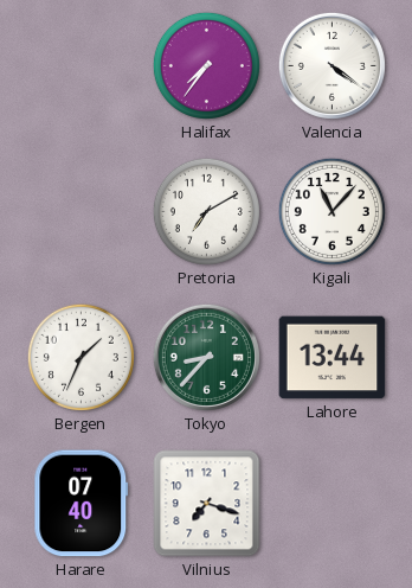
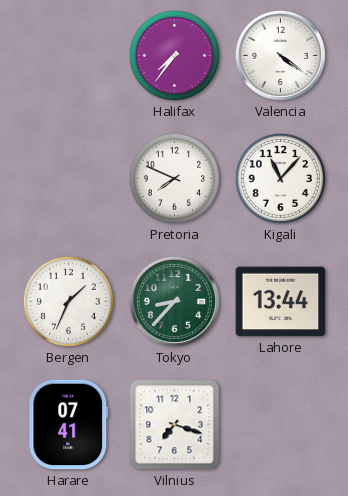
Pretoria: 7:10 -> 7:49
Harare: 07:40 -> 07:41
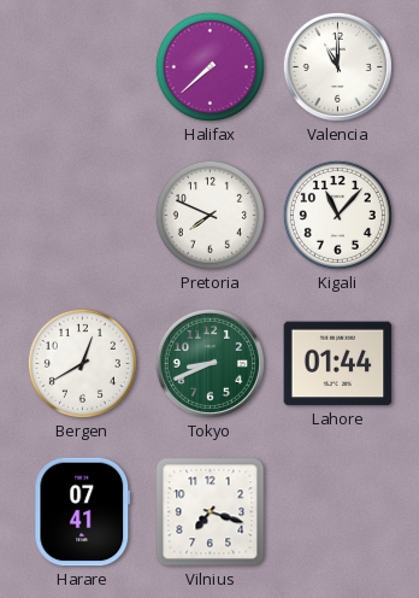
Halifax: 7:36 -> 7:38
Valencia: 4:21 -> 11:00
Bergen: 1:34 -> 12:40
Tokyo: 8:37 -> 8:41
Lahore: 13:44 -> 01:44
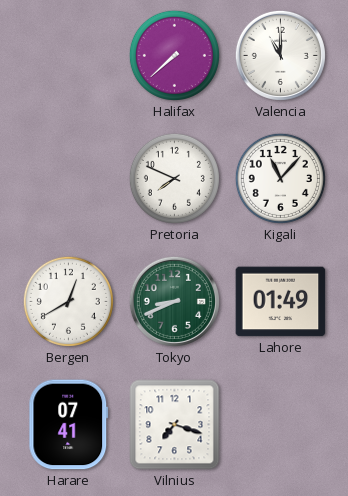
Lahore: 01:44 -> 01:49
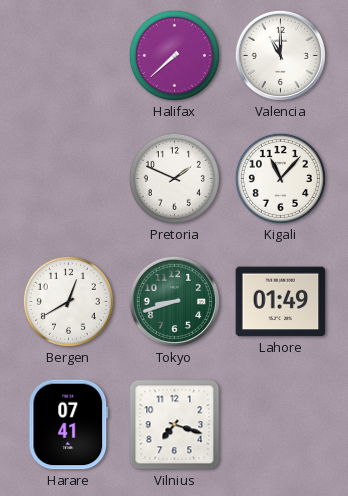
Pretoria: 7:49 -> 1:49
Tokyo: 8:41 -> 8:42
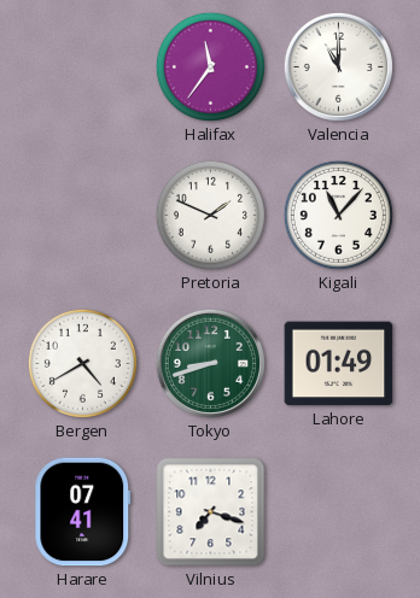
Halifax: 7:38 -> 11:36
Bergen: 12:40 -> 4:40
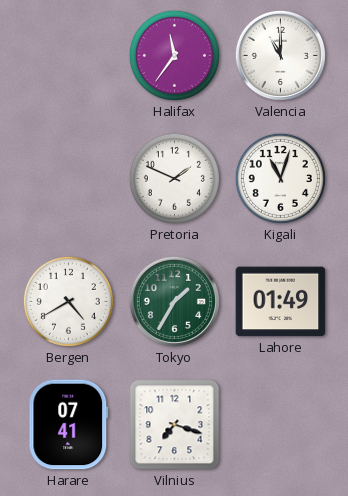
Kigali: 11:07 -> 11:03
Tokyo: 8:42 -> 1:35
